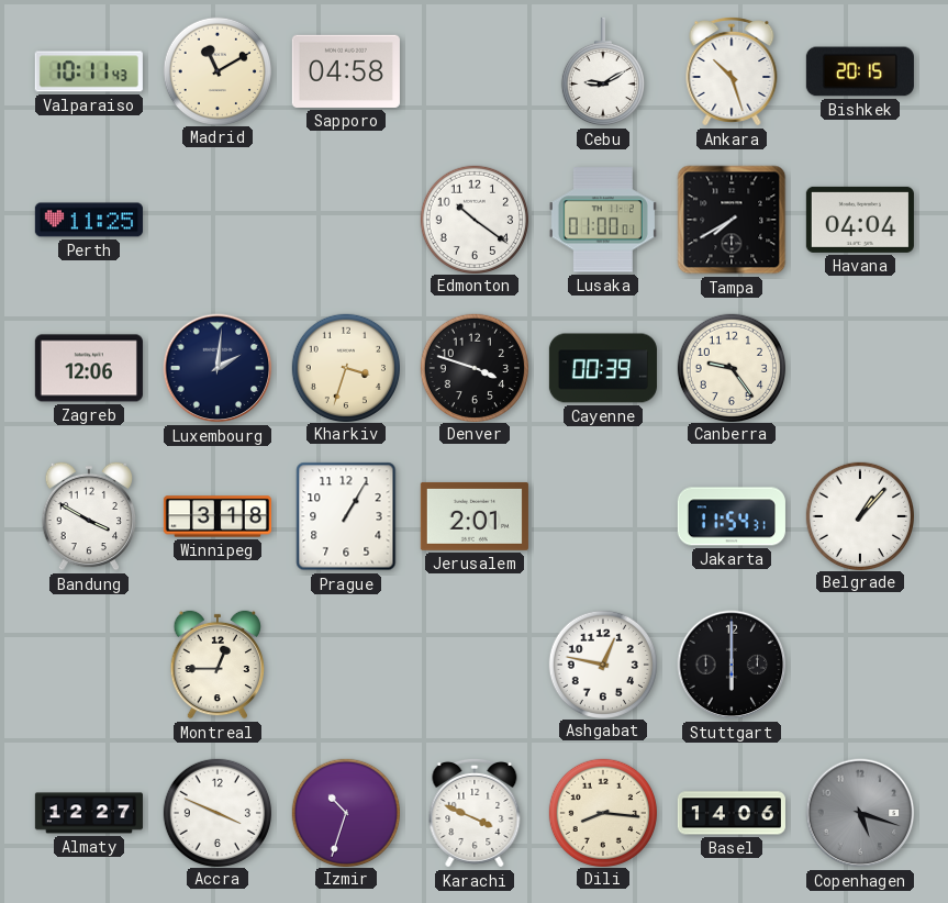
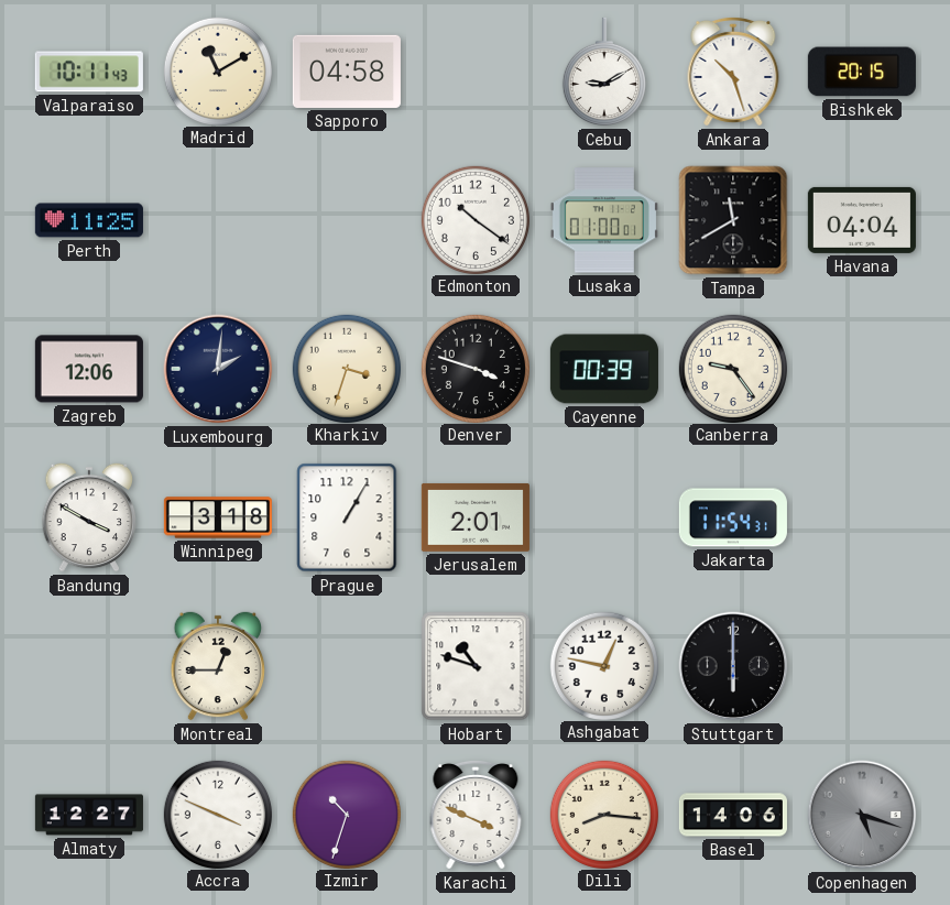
Tampa: 7:40 -> 11:40
Belgrade: 1:07 -> none
Hobart: none -> 10:48
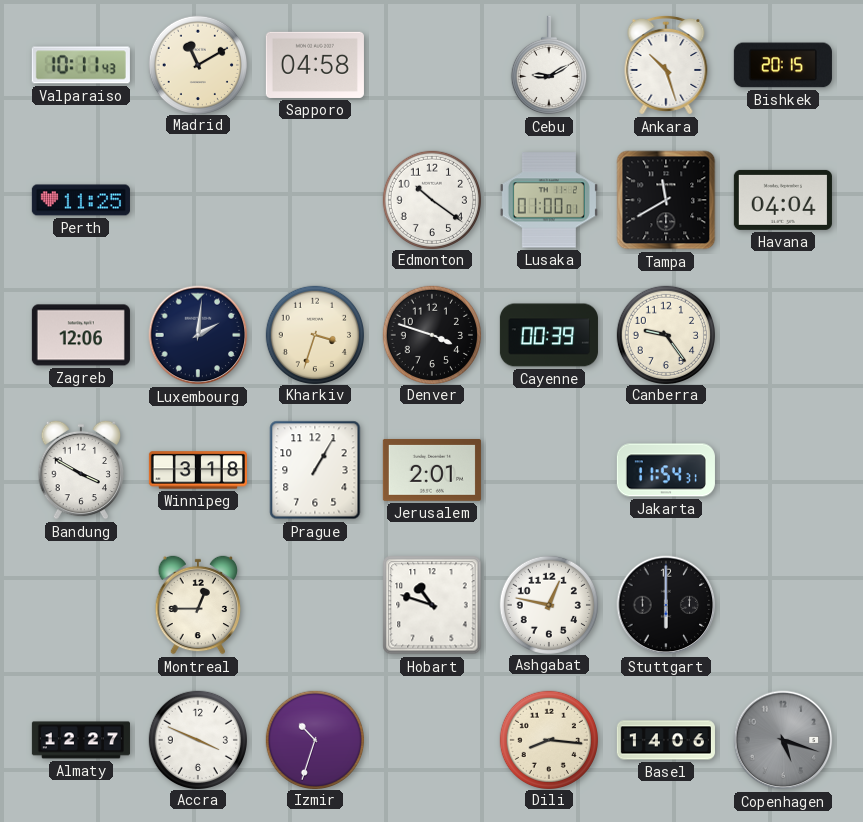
Karachi: 3:49 -> none
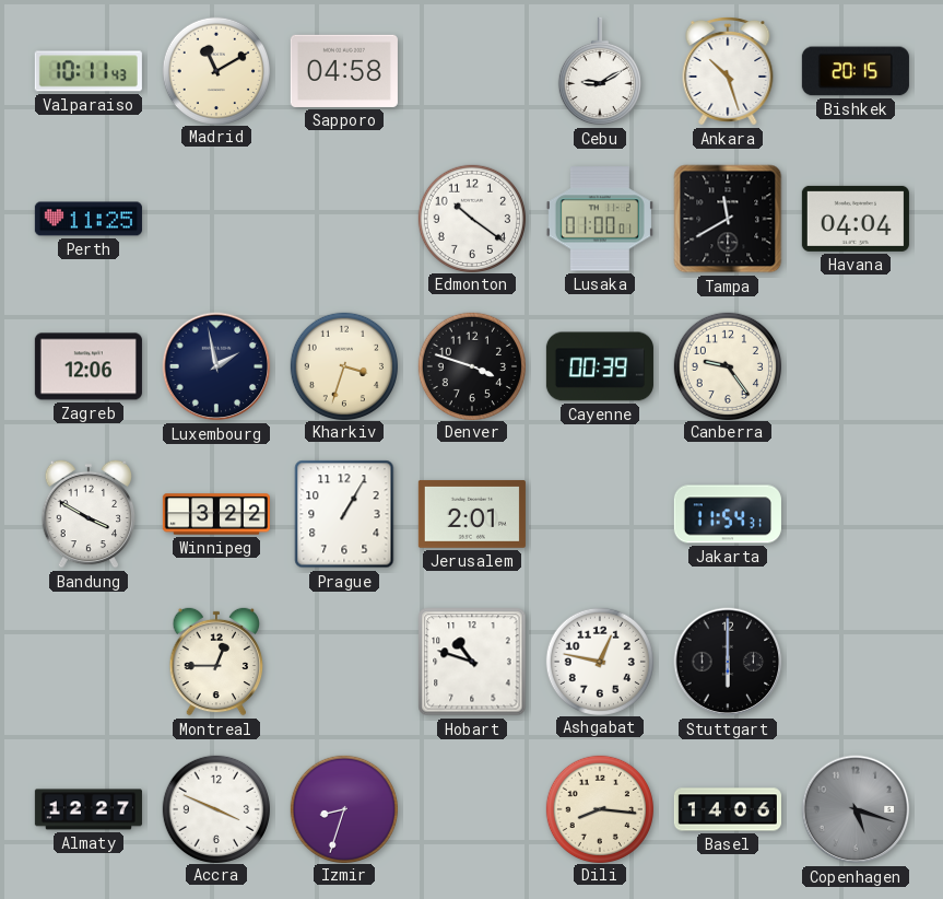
Luxembourg: 2:01 -> 1:58
Winnipeg: 3:18 -> 3:22
Izmir: 10:33 -> 8:33
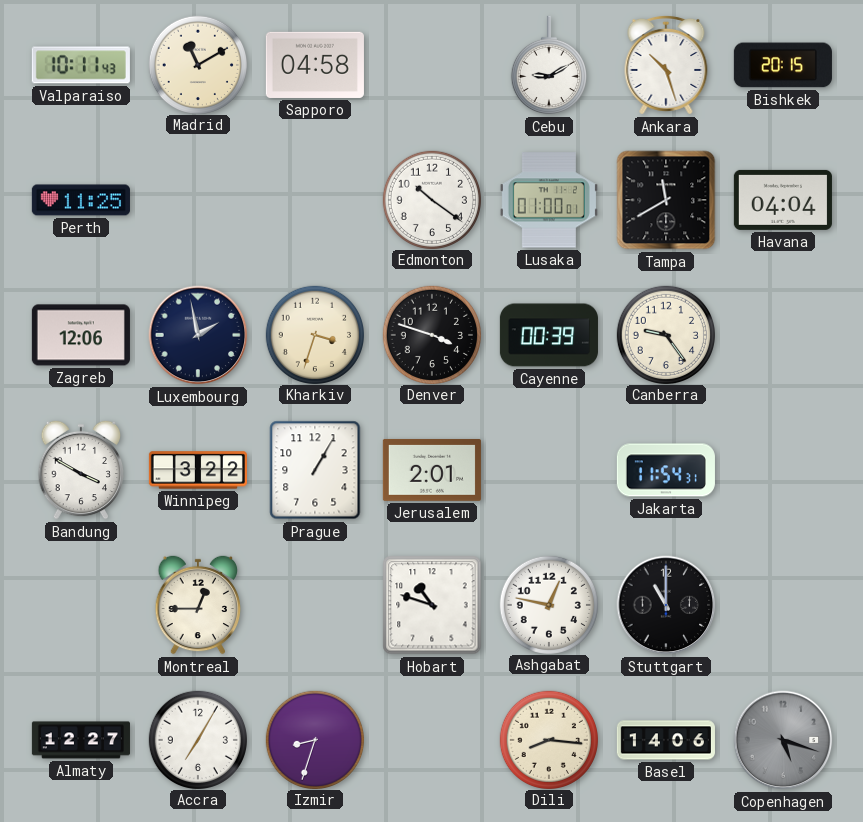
Stuttgart: 6:00 -> 11:00
Accra: 3:49 -> 7:05
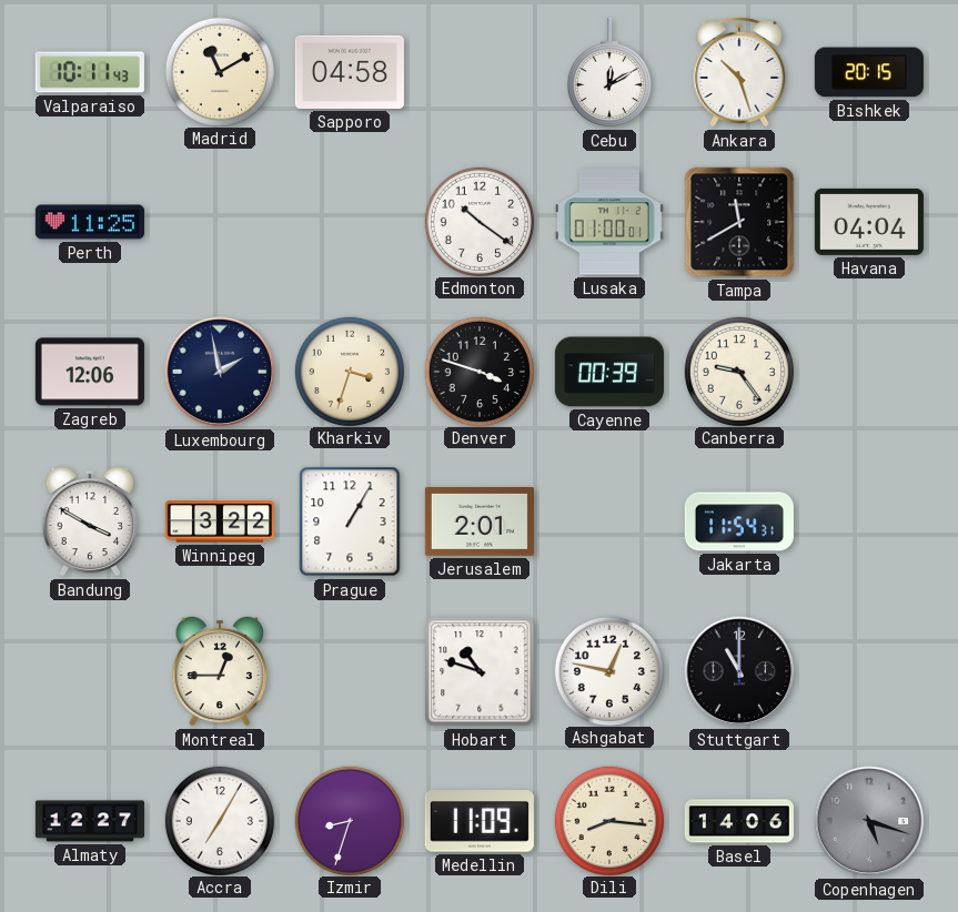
Cebu: 9:10 -> 12:10
Medellin: none -> 11:09
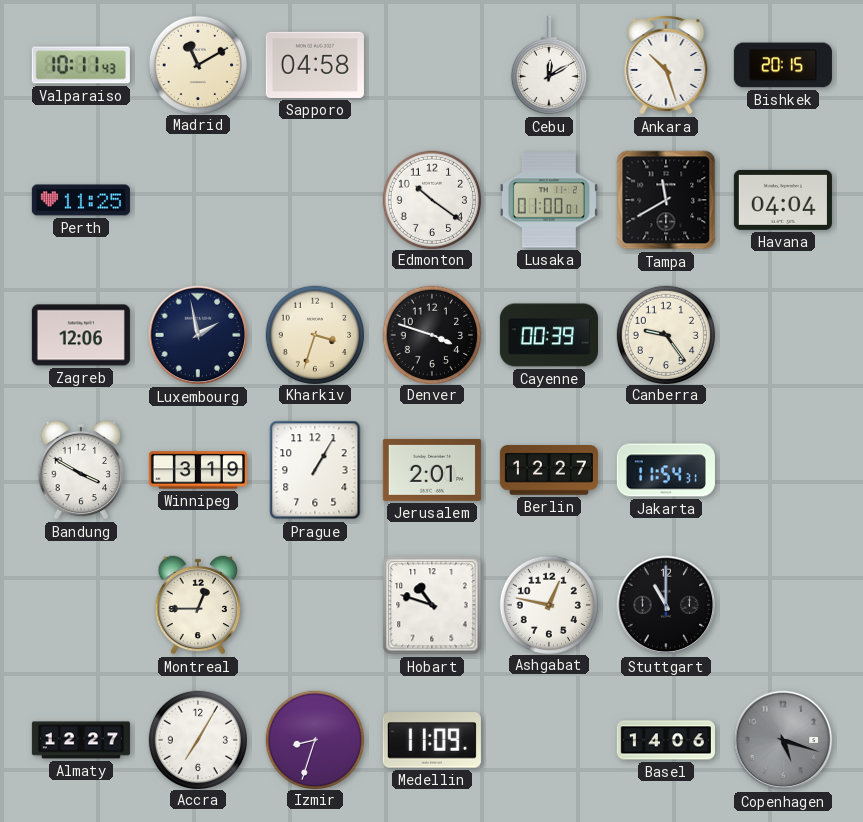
Winnipeg: 3:22 -> 3:19
Berlin: none -> 12:27
Dili: 8:16 -> none
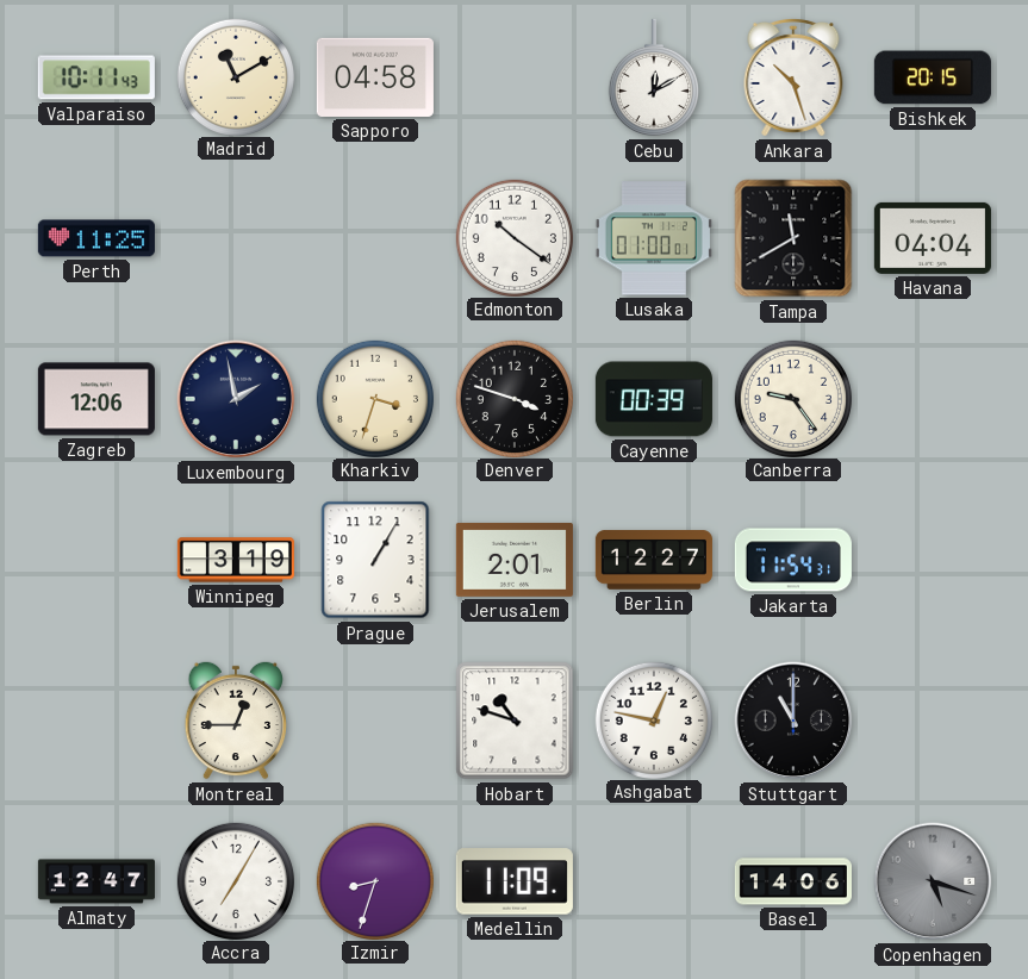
Bandung: 3:50 -> none
Almaty: 12:27 -> 12:47
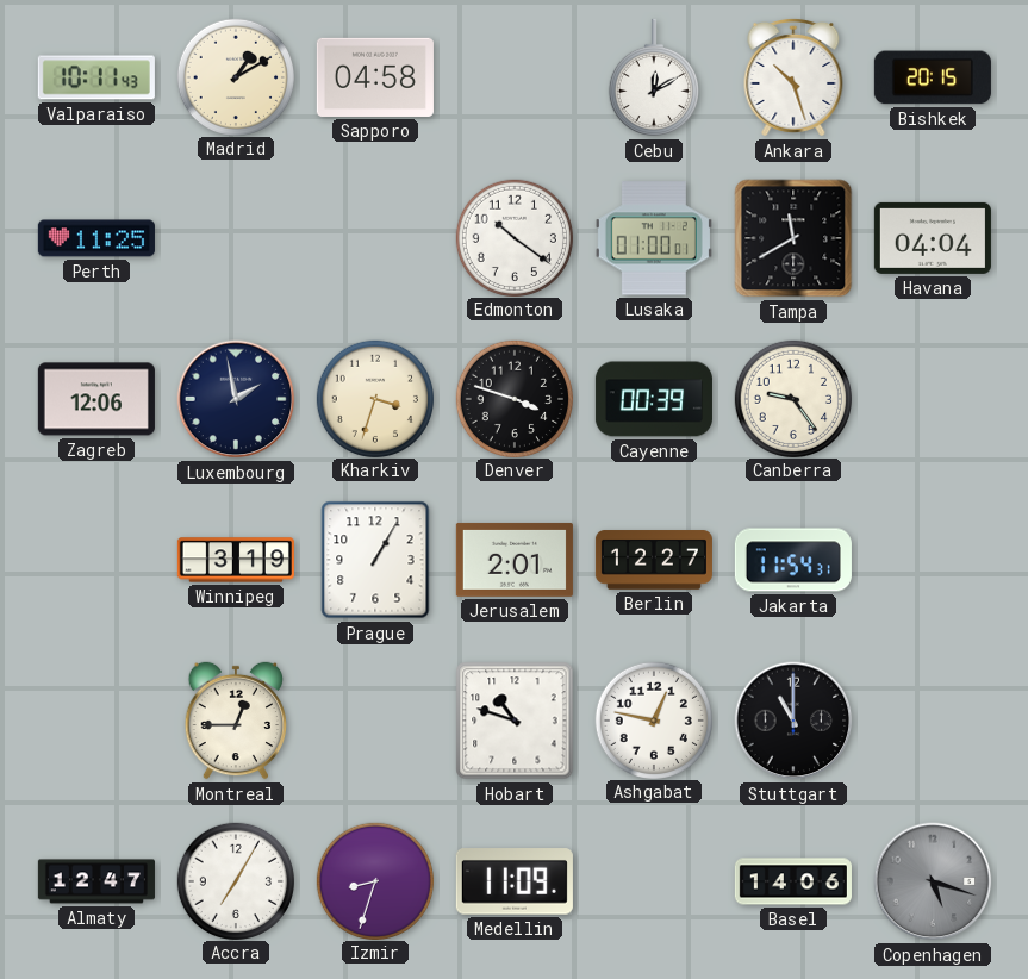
Madrid: 11:10 -> 1:10
